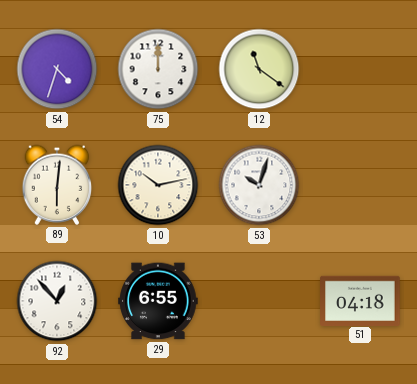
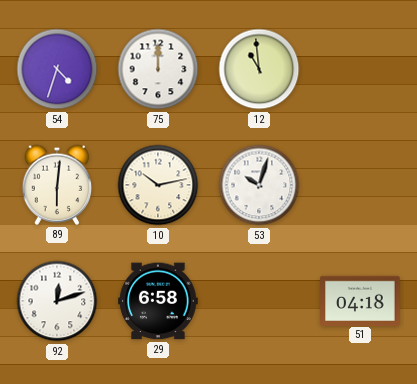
12: 11:21 -> 10:59
92: 12:53 -> 12:12
29: 6:55 -> 6:58
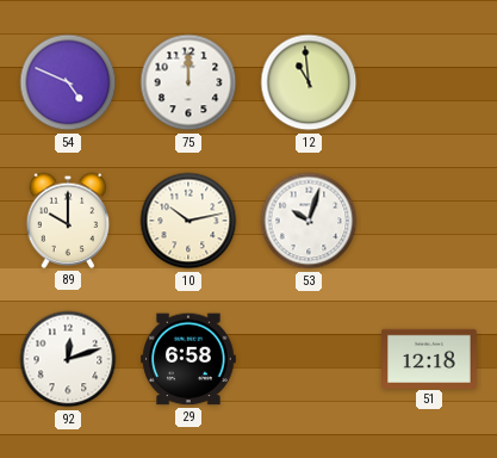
54: 4:33 -> 4:49
89: 6:01 -> 10:00
51: 04:18 -> 12:18
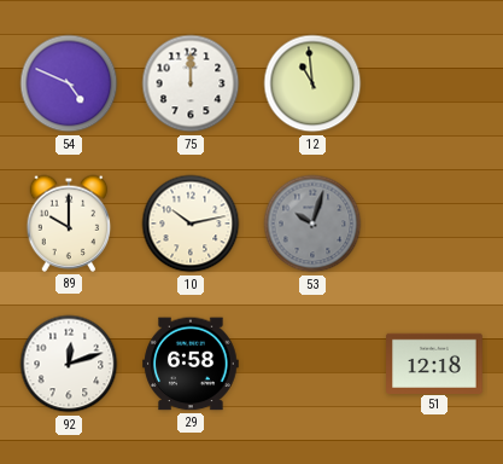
53 dial: white -> grey
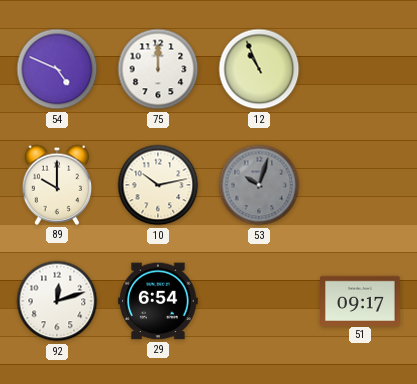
12: 10:59 -> 10:56
29: 6:58 -> 6:54
51: 12:18 -> 09:17
